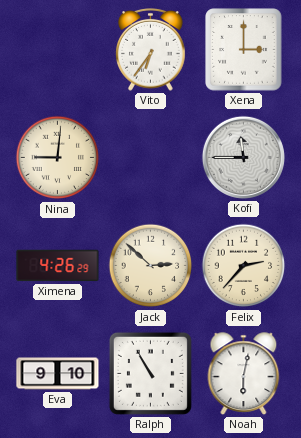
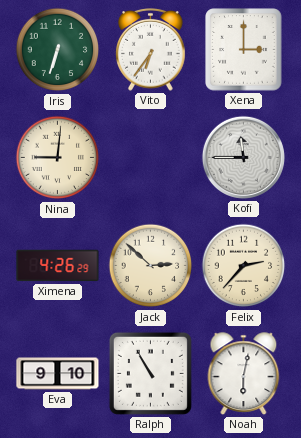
Iris: none -> 6:33
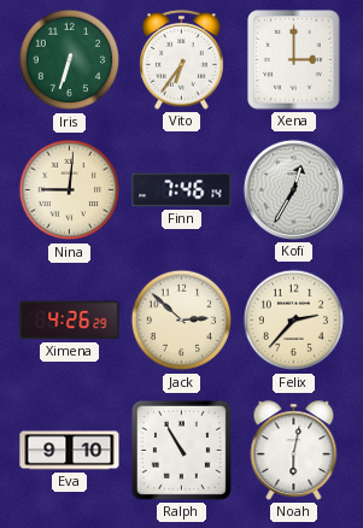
Finn: none -> 7:46
Kofi: 11:45 -> 12:35
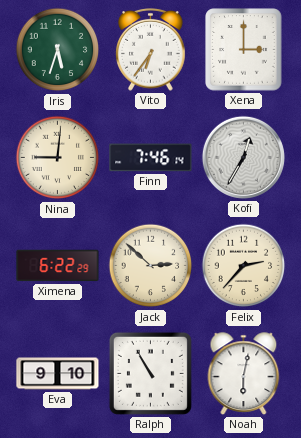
Iris: 6:33 -> 5:33
Ximena: 4:26 -> 6:22
